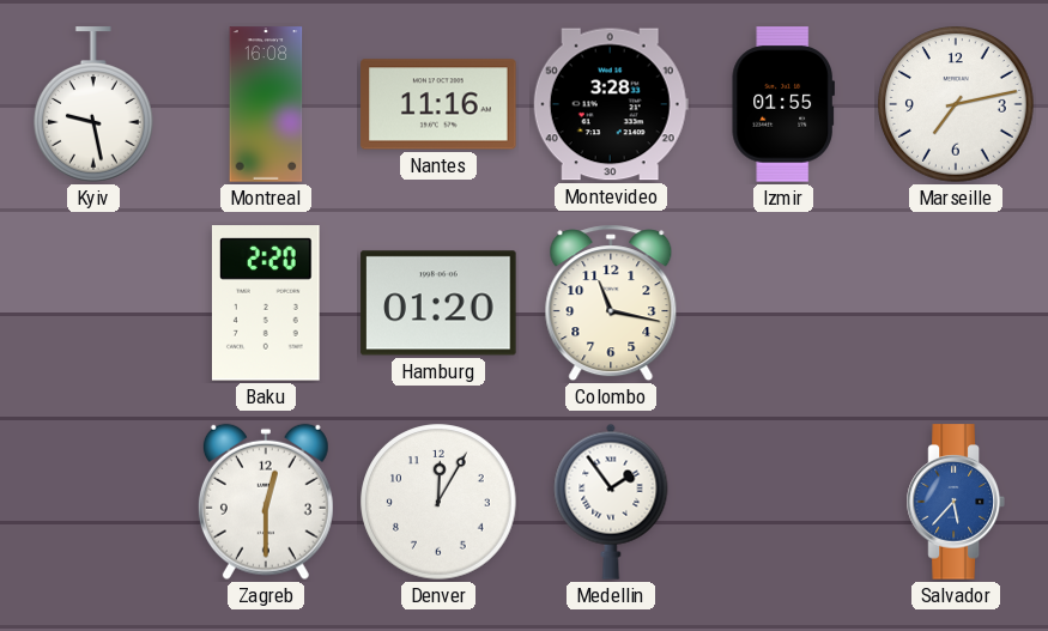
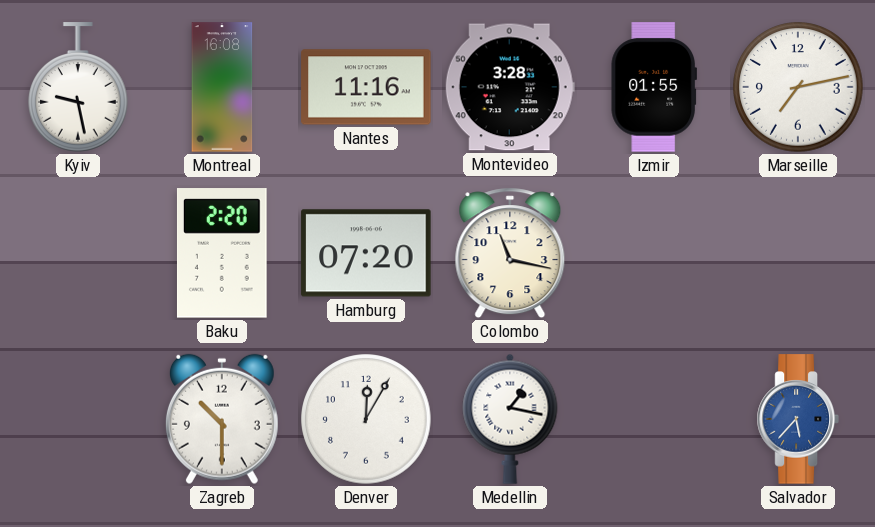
Hamburg: 01:20 -> 07:20
Zagreb: 12:30 -> 10:30
Medellin: 1:54 -> 1:17
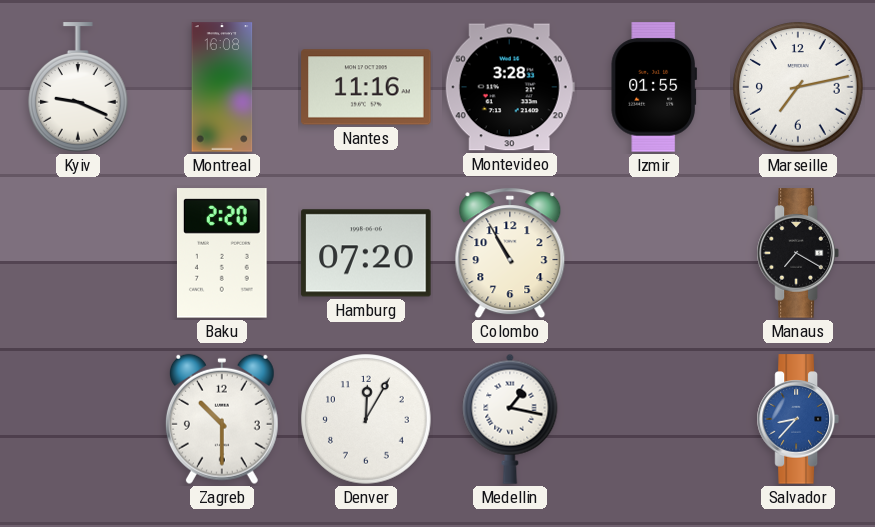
Kyiv: 9:28 -> 9:19
Colombo: 11:17 -> 10:55
Manaus: none -> 7:20
Salvador: 5:37 -> 8:37
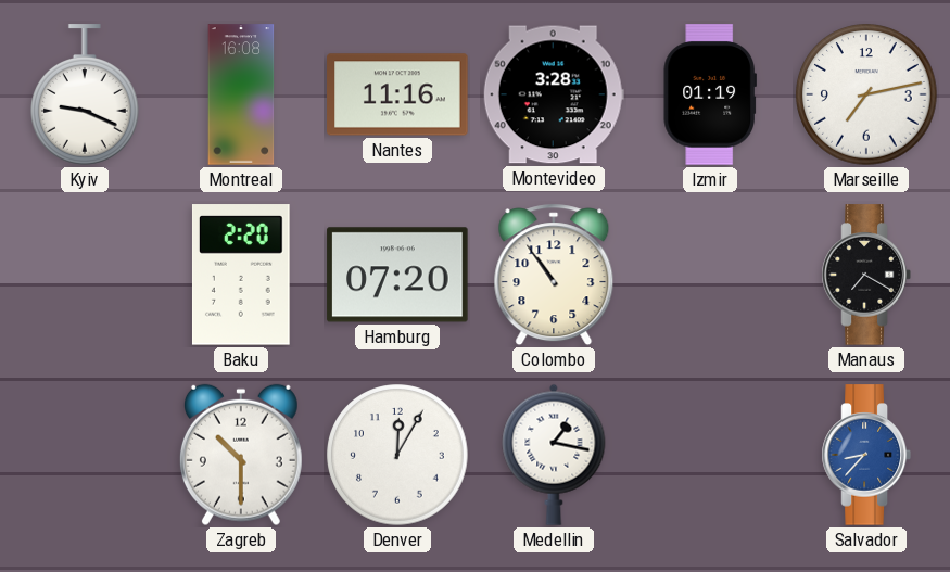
Izmir: 01:55 -> 01:19
Colombo: 10:55 -> 10:54
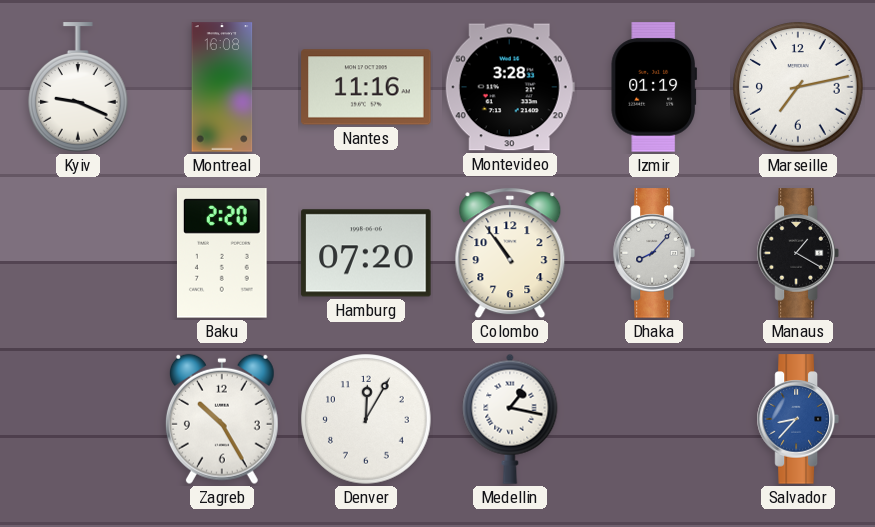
Dhaka: none -> 8:07
Manaus: 7:20 -> 1:20
Zagreb: 10:30 -> 10:25
